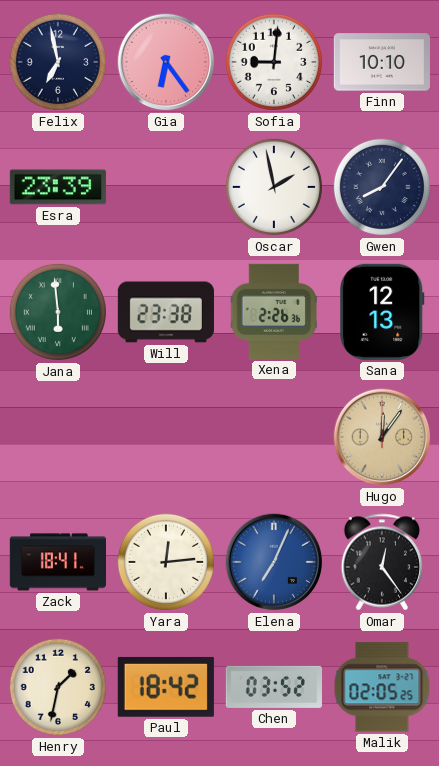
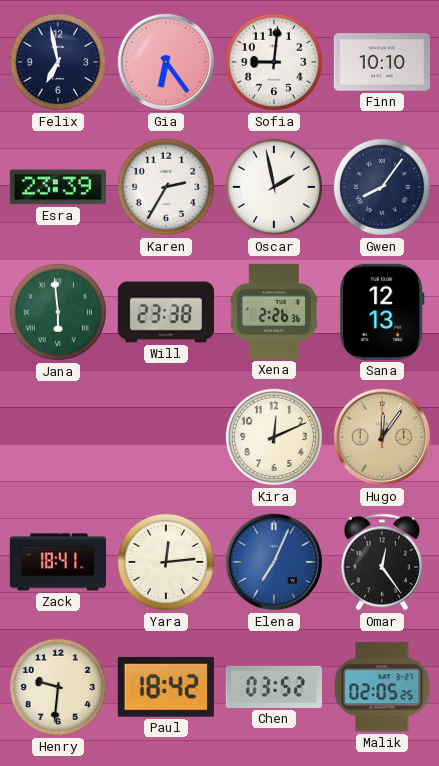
Karen: none -> 2:35
Kira: none -> 12:11
Henry: 1:32 -> 9:31
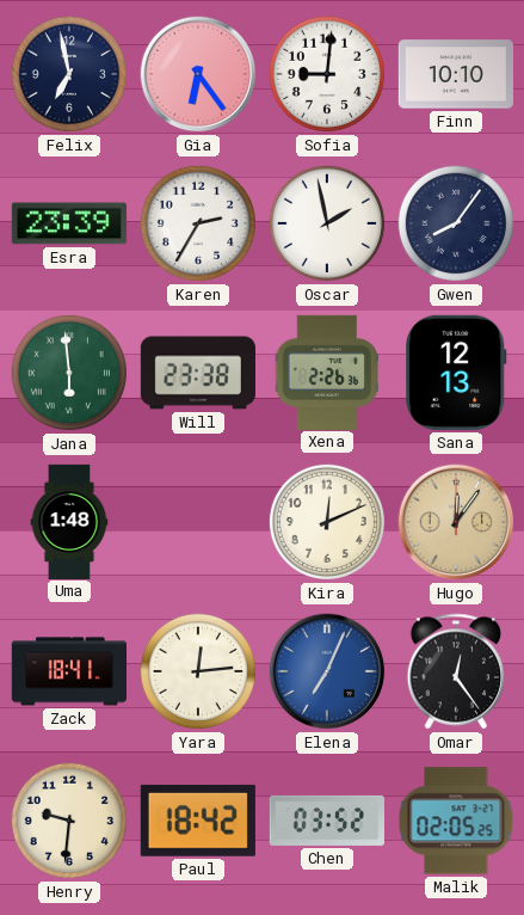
Uma: none -> 1:48
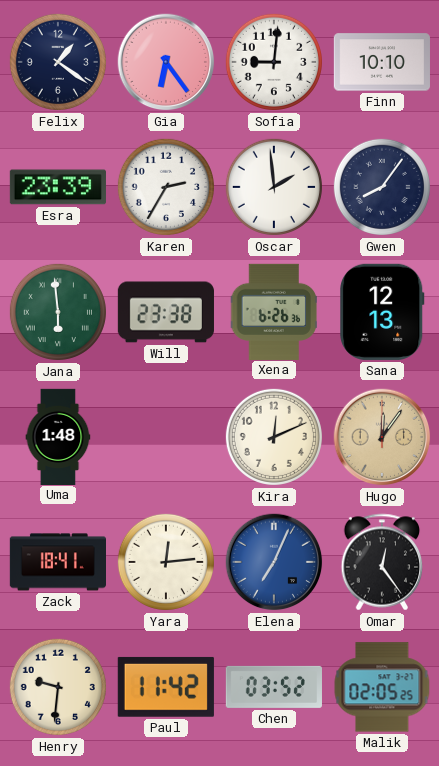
Felix: 6:58 -> 1:21
Oscar: 1:58 -> 1:59
Xena: 2:26 -> 6:26
Paul: 18:42 -> 11:42
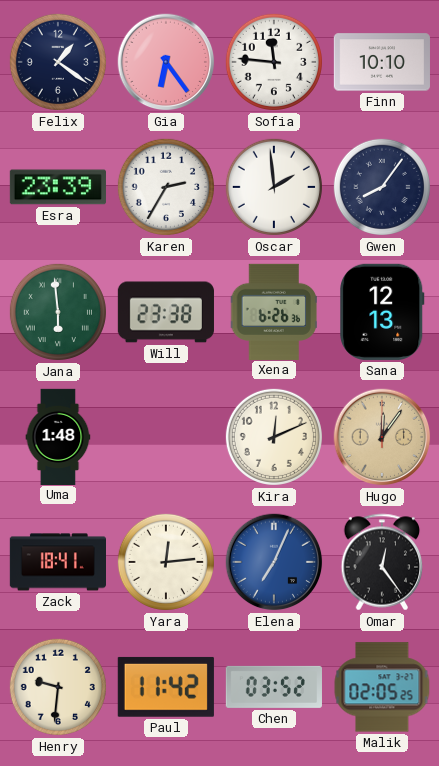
Sofia: 9:01 -> 11:46
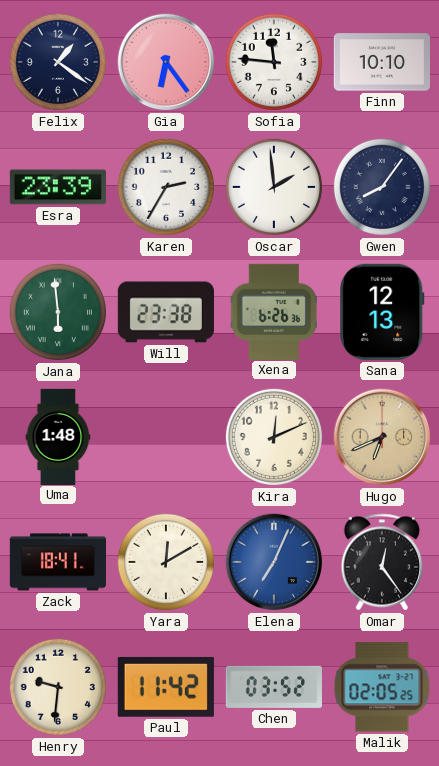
Hugo: 12:06 -> 6:41
Yara: 12:14 -> 12:10
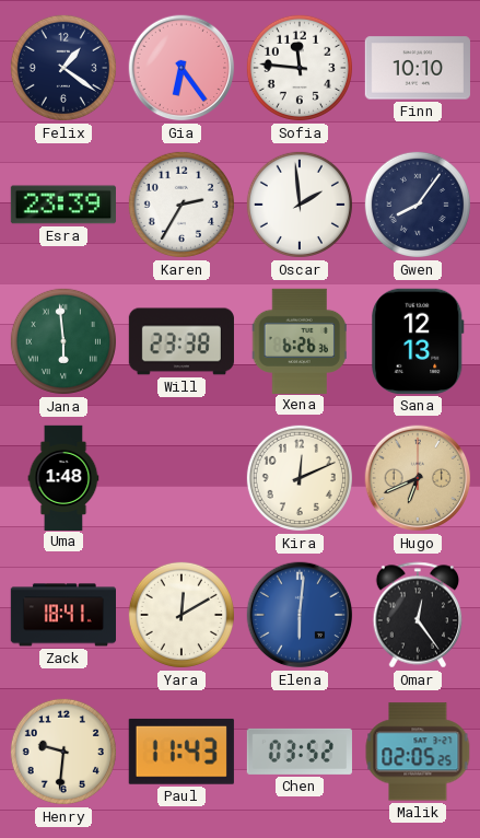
Elena: 7:04 -> 6:01
Paul: 11:42 -> 11:43
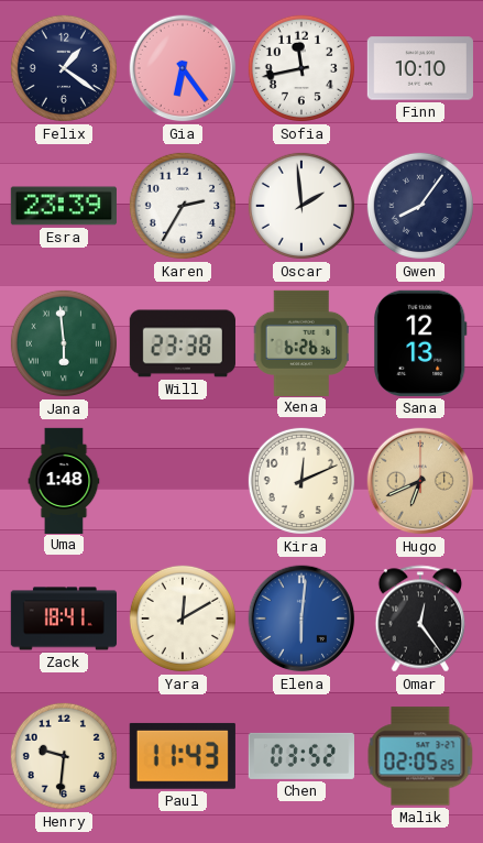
Sofia: 11:46 -> 11:43
